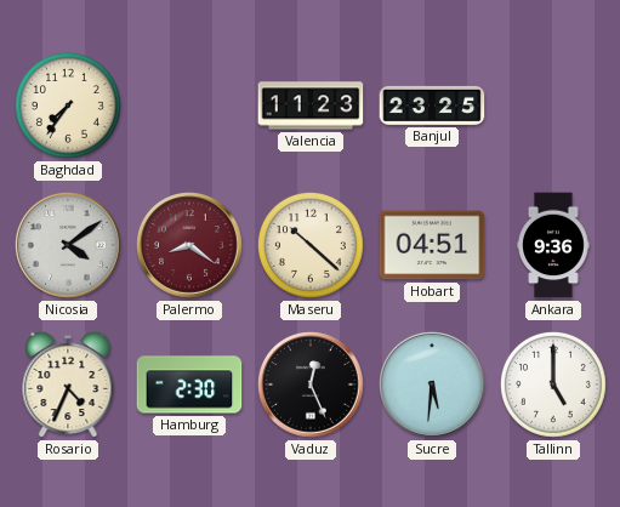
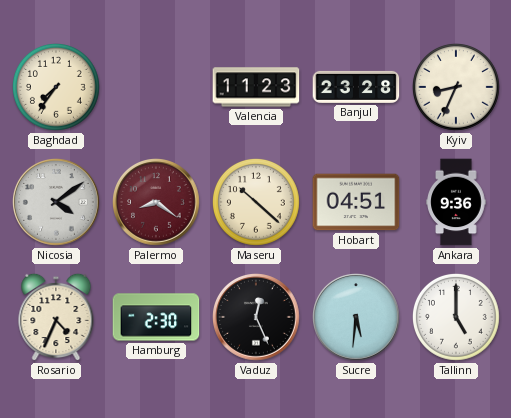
Banjul: 23:25 -> 23:28
Kyiv: none -> 8:34
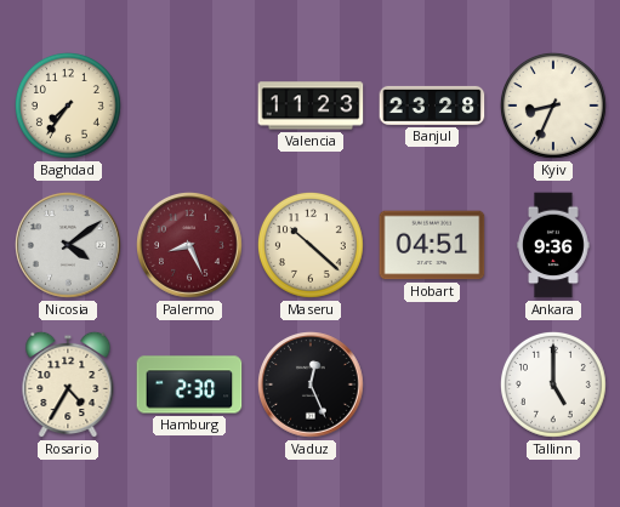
Palermo: 8:21 -> 8:26
Rosario: 4:34 -> 4:35
Sucre: 5:31 -> none
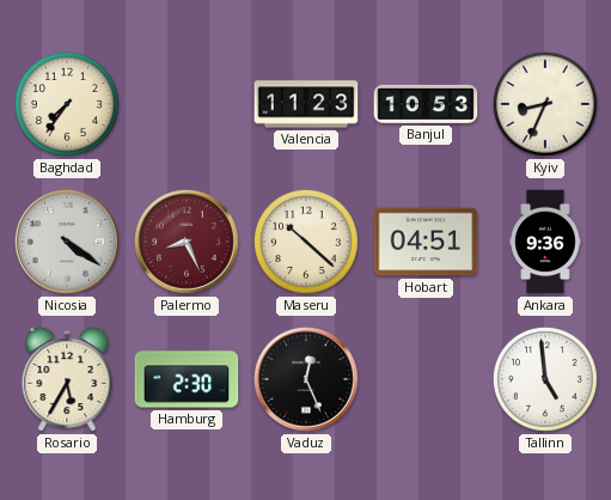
Banjul: 23:28 -> 10:53
Nicosia: 4:09 -> 4:21
Rosario: 4:35 -> 5:35
Tallinn: 5:00 -> 4:59
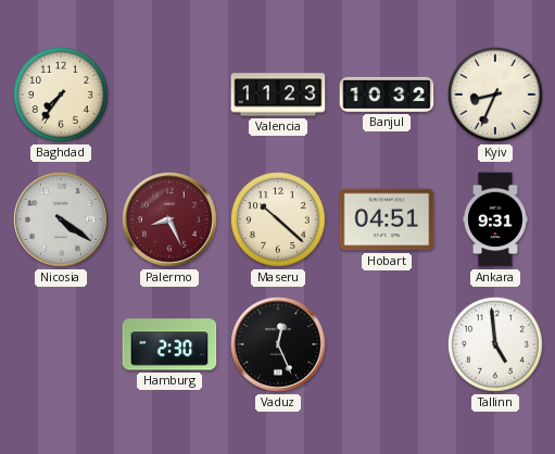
Banjul: 10:53 -> 10:32
Ankara: 9:36 -> 9:31
Rosario: 5:35 -> none
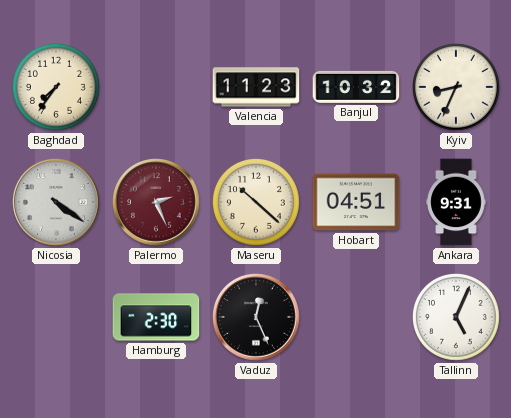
Palermo: 8:26 -> 2:26
Tallinn: 4:59 -> 5:04
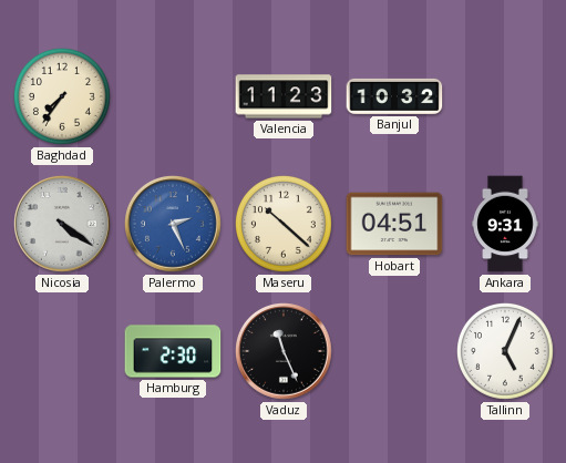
Kyiv: 8:34 -> none
Palermo dial: burgundy -> blue
Vaduz: 12:26 -> 11:26
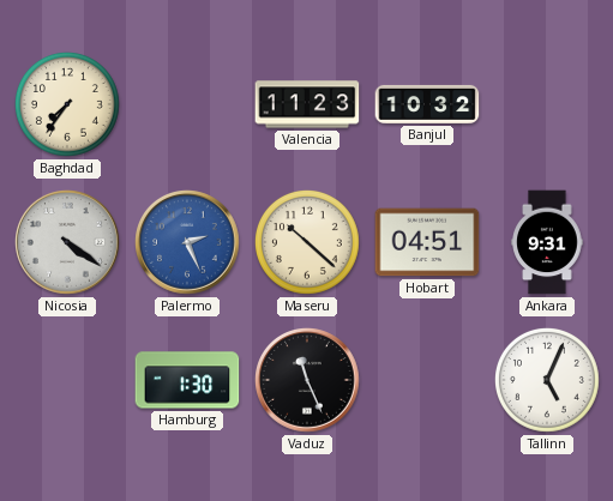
Hamburg: 2:30 -> 1:30
